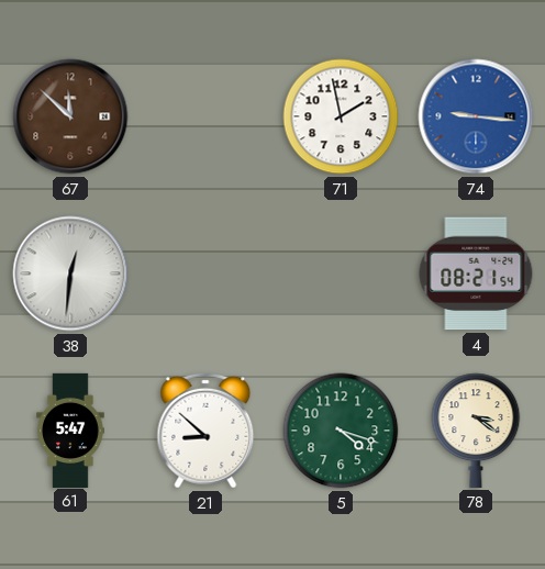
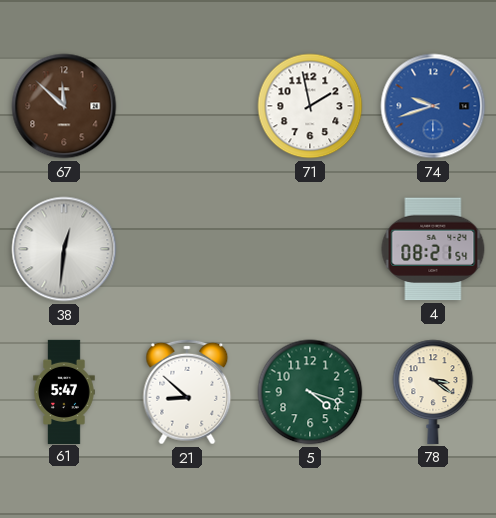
74: 9:16 -> 9:42
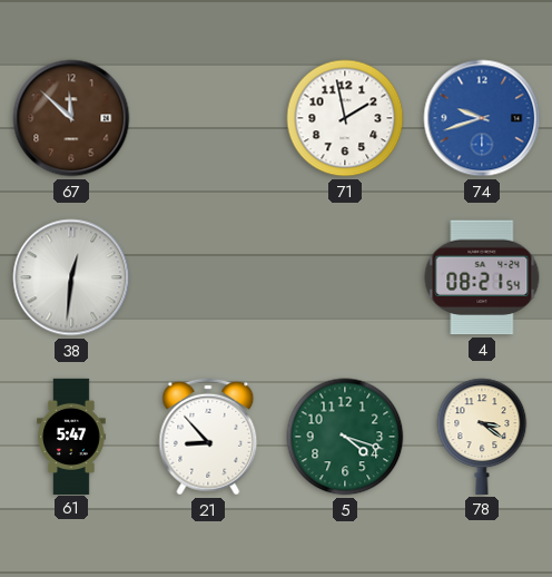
21: 8:52 -> 8:53
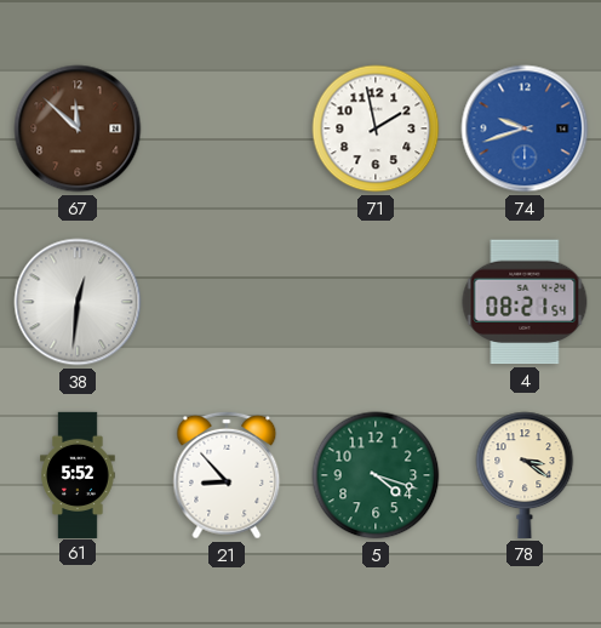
61: 5:47 -> 5:52
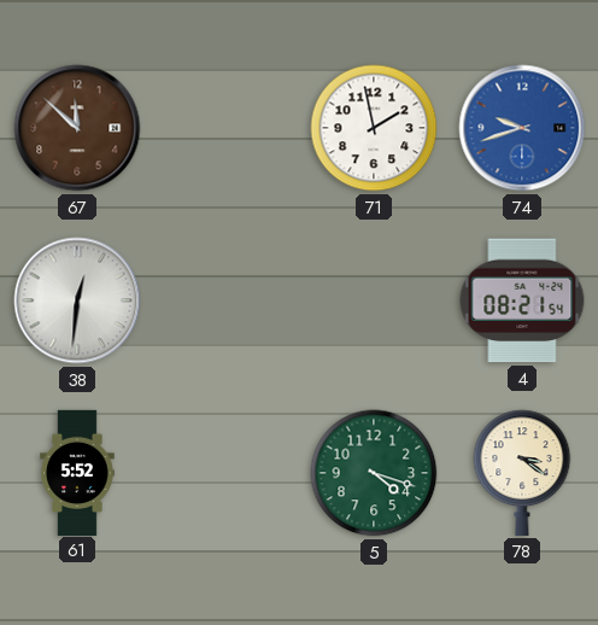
21: 8:53 -> none
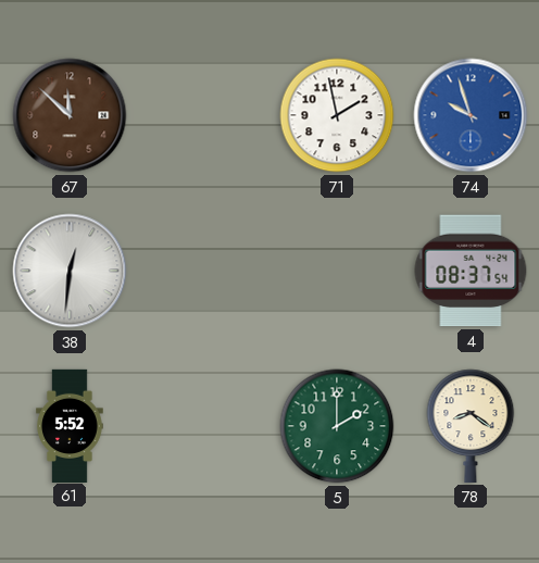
74: 9:42 -> 9:57
4: 08:21 -> 08:37
5: 4:18 -> 2:00
78: 3:21 -> 8:21
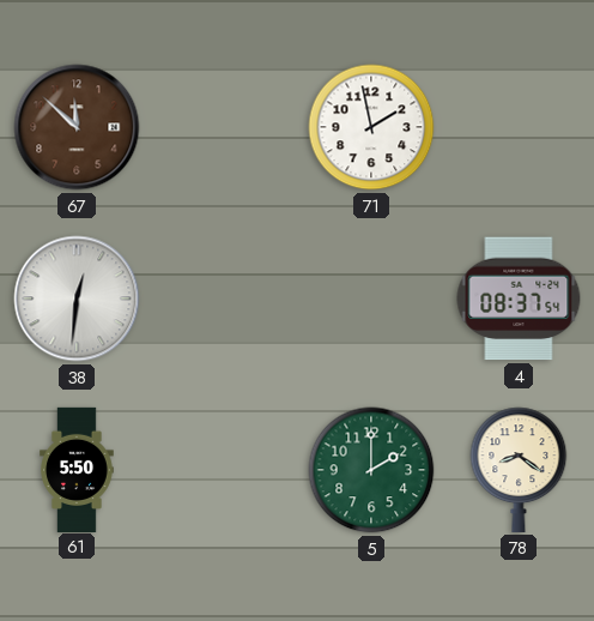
74: 9:57 -> none
61: 5:52 -> 5:50
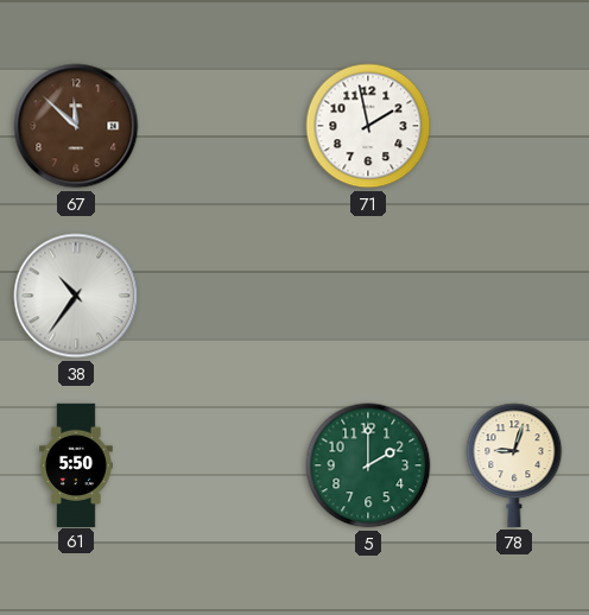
38: 12:31 -> 10:36
4: 08:37 -> none
78: 8:21 -> 9:03
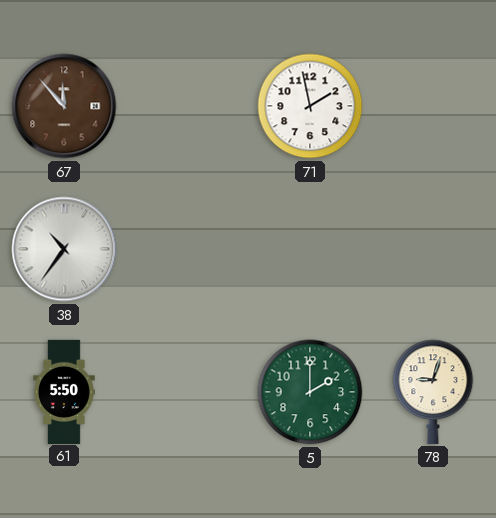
67: 11:52 -> 11:53
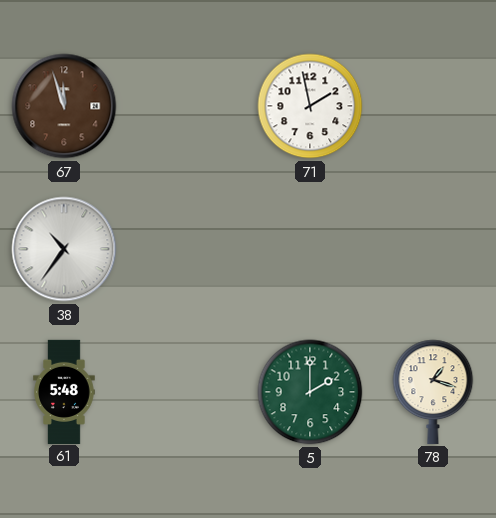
67: 11:53 -> 11:57
61: 5:50 -> 5:48
78: 9:03 -> 1:18
